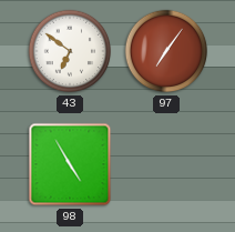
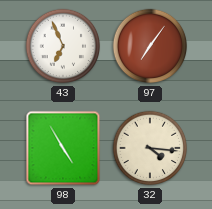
43: 6:51 -> 6:56
32: none -> 4:16
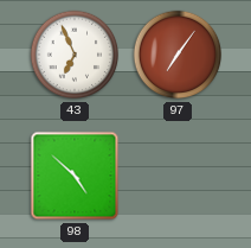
98: 4:55 -> 4:52
32: 4:16 -> none
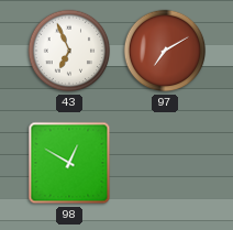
97: 7:06 -> 7:10
98: 4:52 -> 12:50
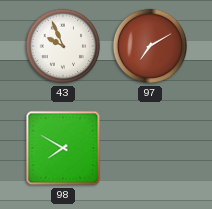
43: 6:56 -> 9:56
98: 12:50 -> 7:50
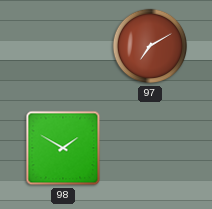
43: 9:56 -> none
98: 7:50 -> 1:50
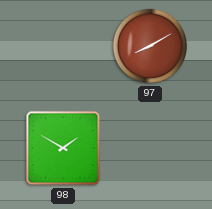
97: 7:10 -> 8:10
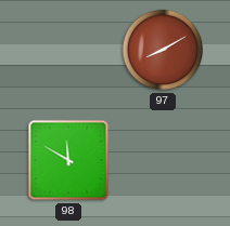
98: 1:50 -> 11:50
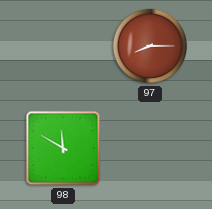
97: 8:10 -> 8:15
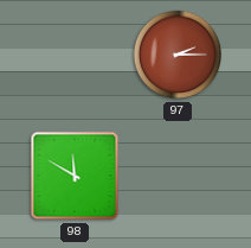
97: 8:15 -> 2:15
